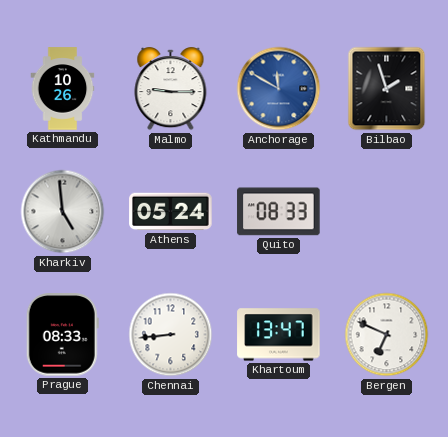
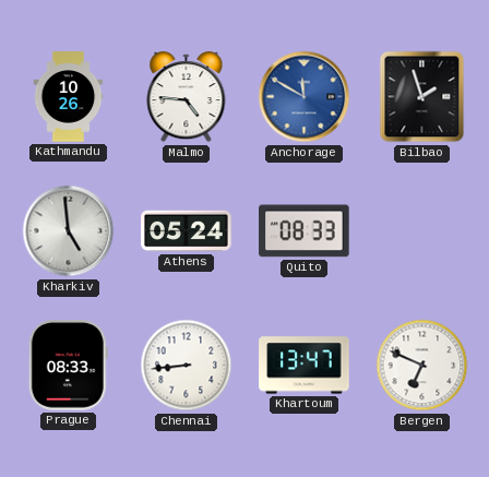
Malmo: 9:15 -> 4:46
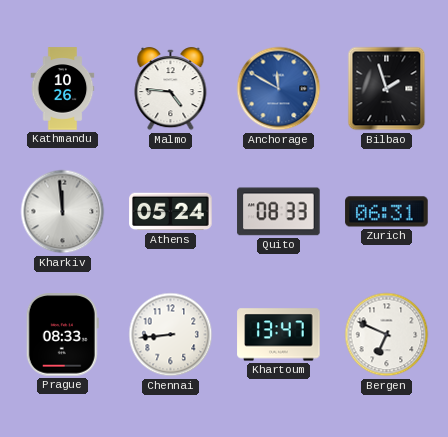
Kharkiv: 4:59 -> 11:59
Zurich: none -> 06:31
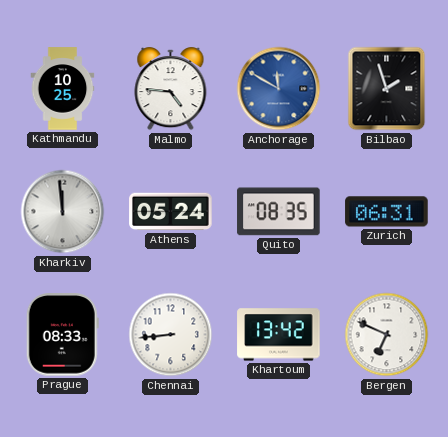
Kathmandu: 10:26 -> 10:25
Quito: 08:33 -> 08:35
Khartoum: 13:47 -> 13:42
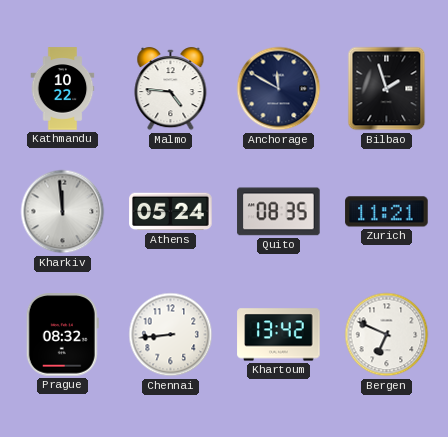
Kathmandu: 10:25 -> 10:22
Anchorage dial: blue -> navy
Zurich: 06:31 -> 11:21
Prague: 08:33 -> 08:32
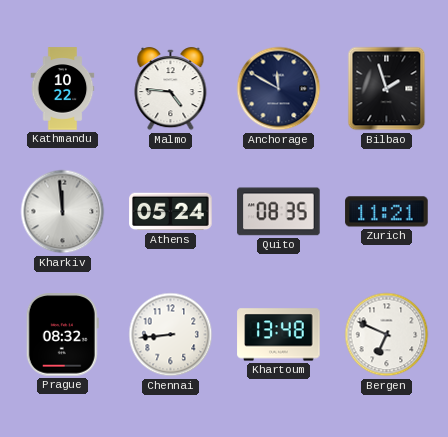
Khartoum: 13:42 -> 13:48
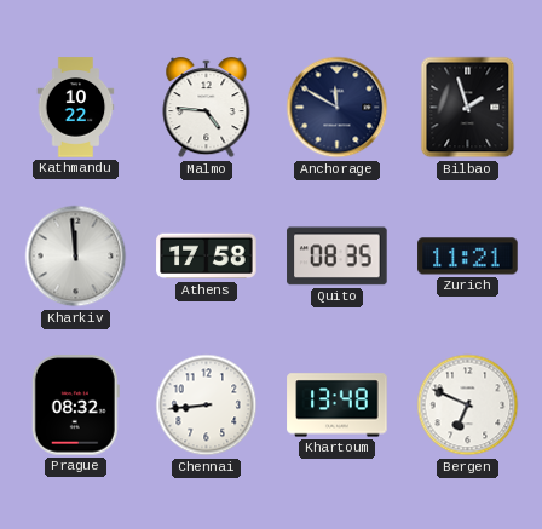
Athens: 05:24 -> 17:58
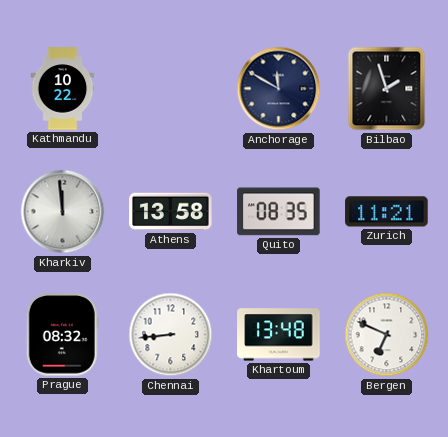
Malmo: 4:46 -> none
Athens: 17:58 -> 13:58
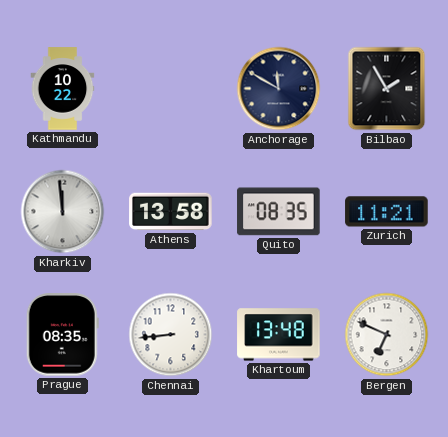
Bilbao: 1:57 -> 1:55
Prague: 08:32 -> 08:35
